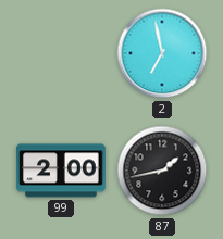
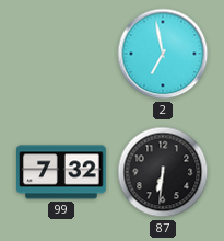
99: 2:00 -> 7:32
87: 1:43 -> 6:31
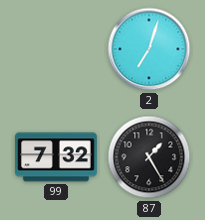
2: 6:58 -> 7:03
87: 6:31 -> 1:25
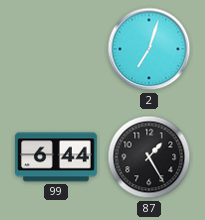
99: 7:32 -> 6:44
